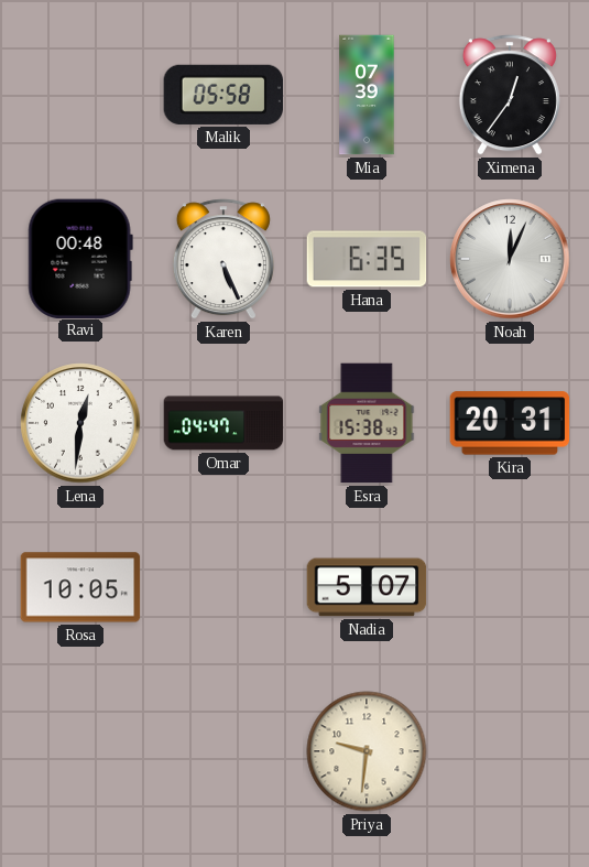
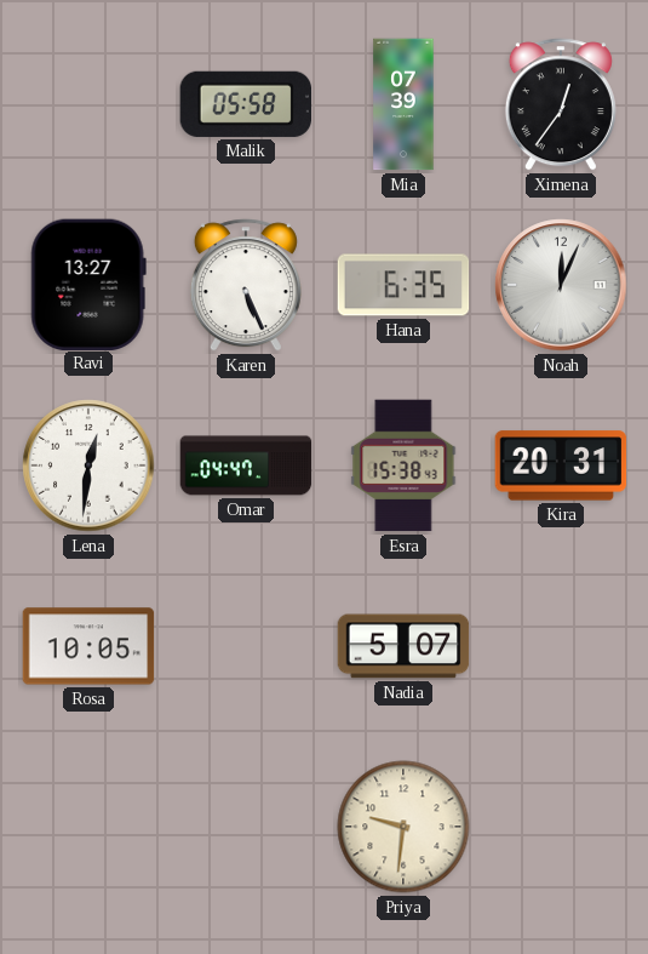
Ravi: 00:48 -> 13:27
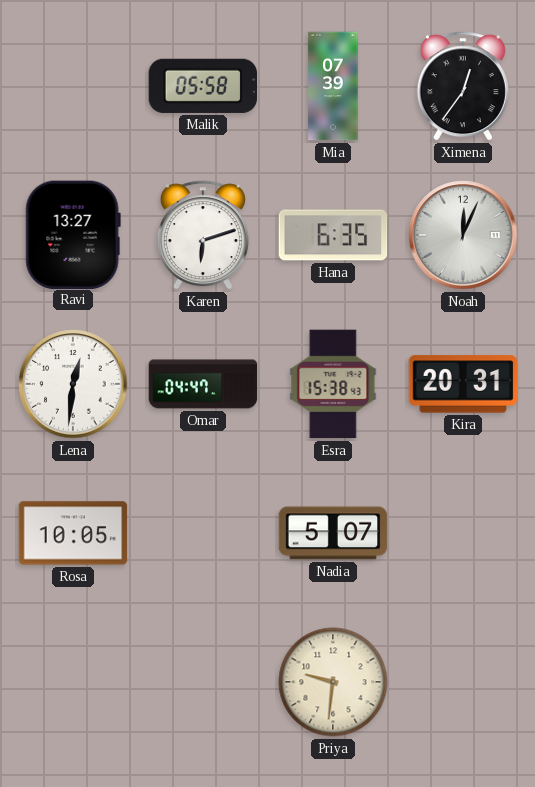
Karen: 5:26 -> 6:12
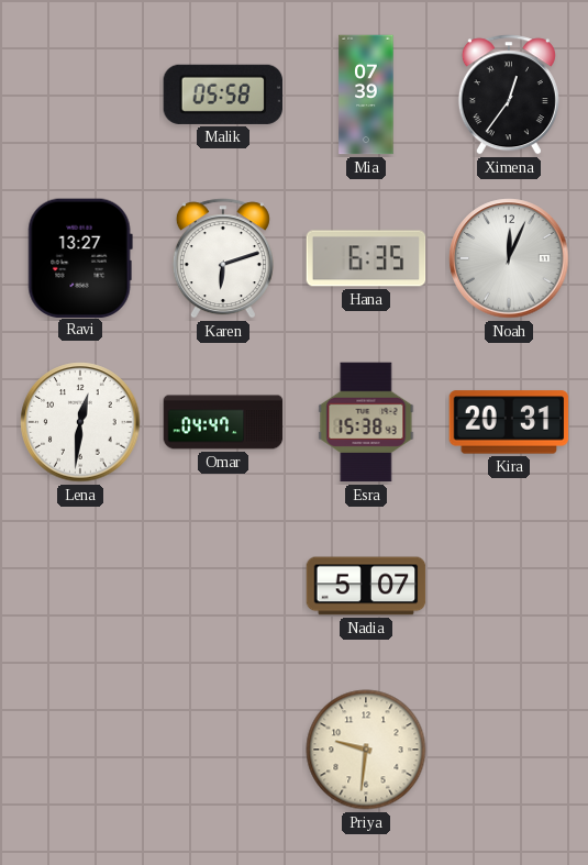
Rosa: 10:05 -> none
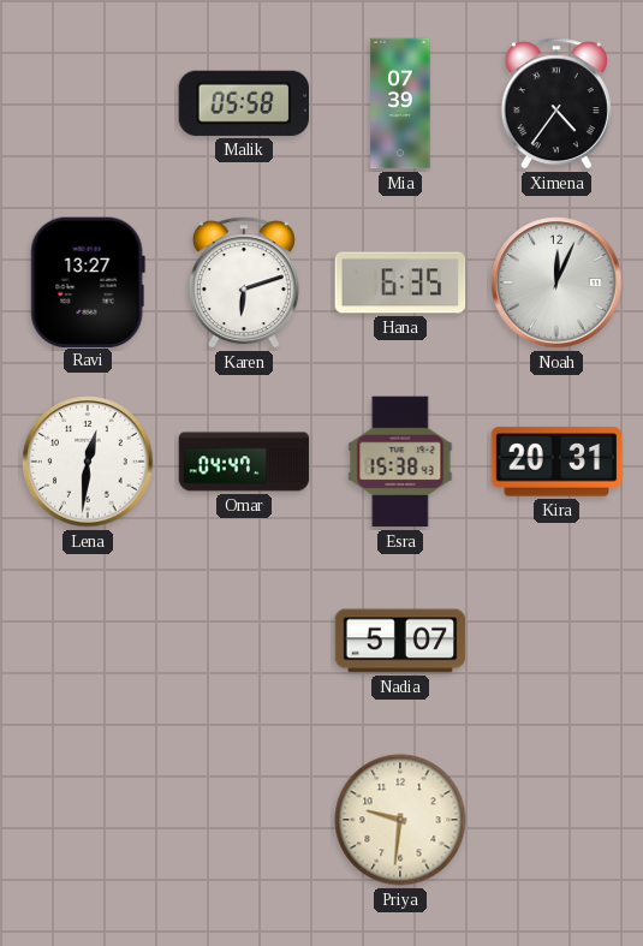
Ximena: 12:36 -> 4:36
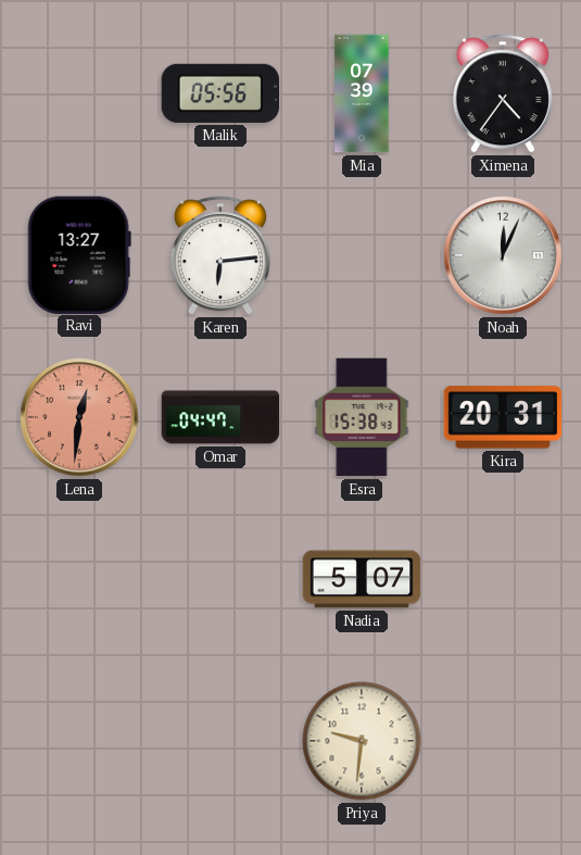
Malik: 05:58 -> 05:56
Karen: 6:12 -> 6:14
Hana: 6:35 -> none
Lena dial: white -> salmon
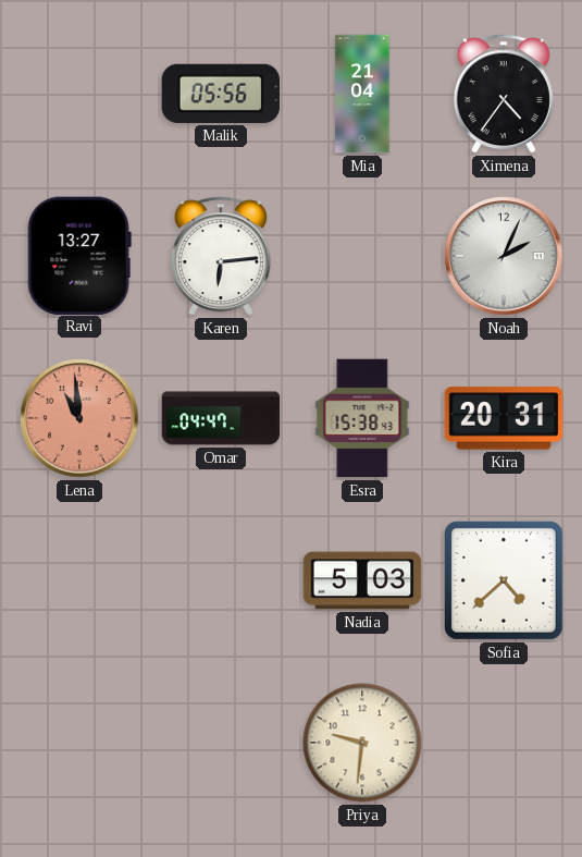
Mia: 07:39 -> 21:04
Noah: 12:04 -> 2:04
Lena: 12:31 -> 10:59
Nadia: 5:07 -> 5:03
Sofia: none -> 4:38
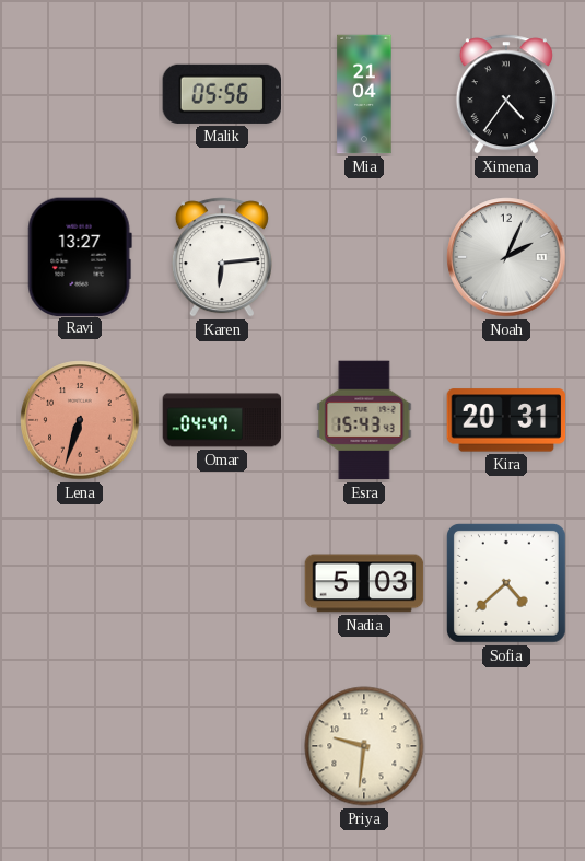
Lena: 10:59 -> 6:33
Esra: 15:38 -> 15:43
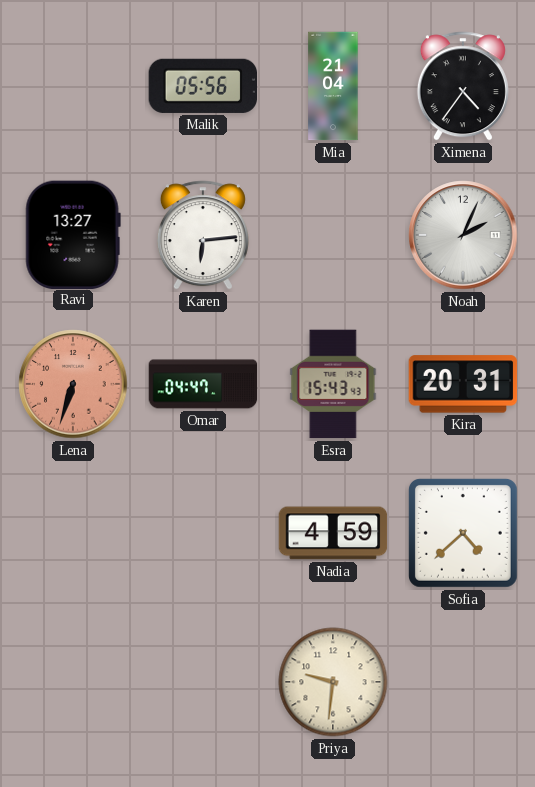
Nadia: 5:03 -> 4:59
